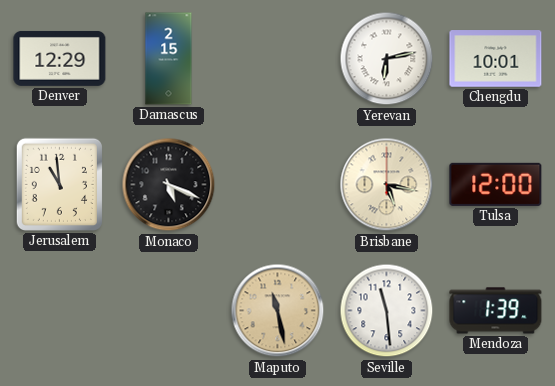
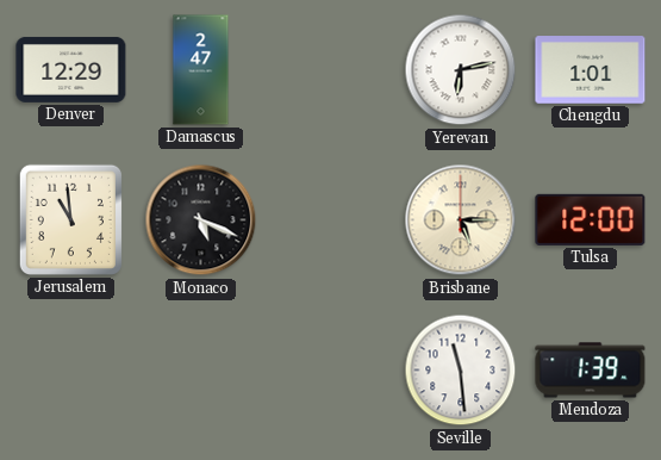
Damascus: 2:15 -> 2:47
Chengdu: 10:01 -> 1:01
Brisbane: 5:17 -> 5:15
Maputo: 11:28 -> none
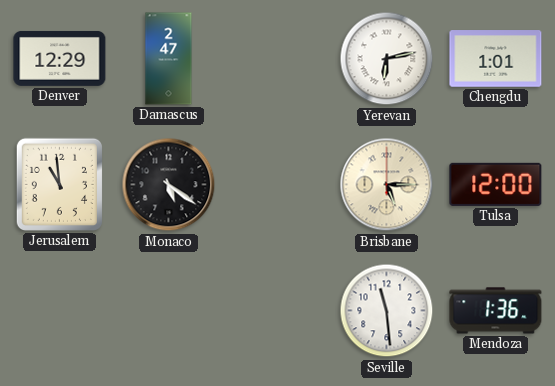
Monaco: 5:19 -> 5:21
Mendoza: 1:39 -> 1:36
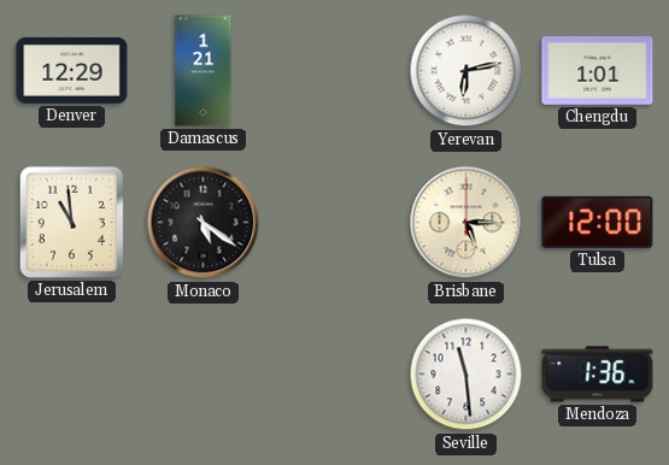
Damascus: 2:47 -> 1:21
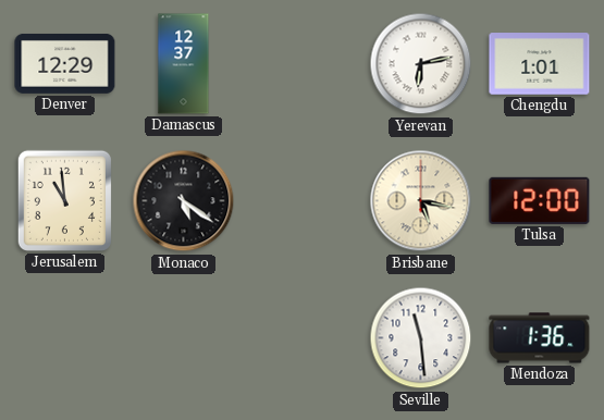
Damascus: 1:21 -> 12:37
Brisbane: 5:15 -> 5:17
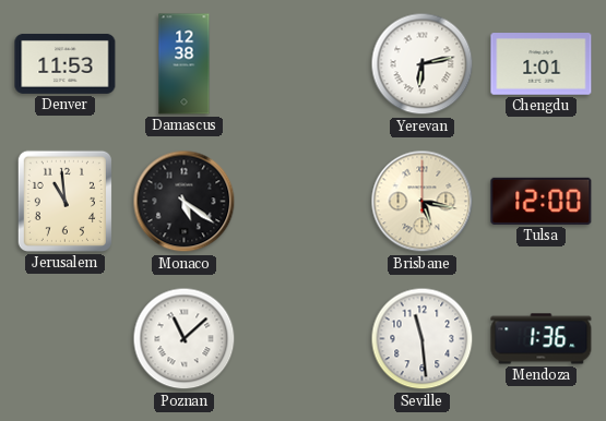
Denver: 12:29 -> 11:53
Damascus: 12:37 -> 12:38
Poznan: none -> 11:08
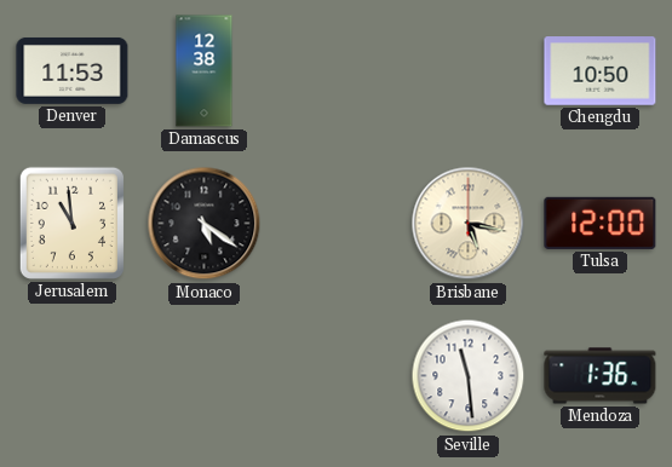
Yerevan: 6:13 -> none
Chengdu: 1:01 -> 10:50
Poznan: 11:08 -> none
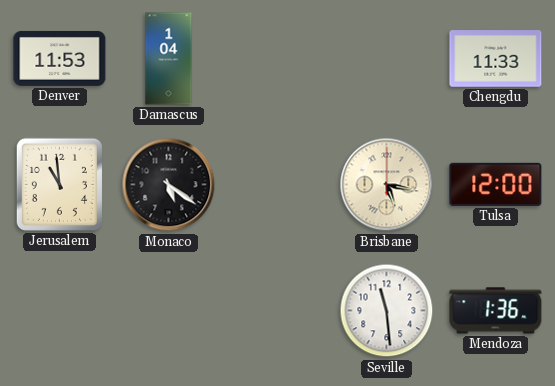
Damascus: 12:38 -> 1:04
Chengdu: 10:50 -> 11:33
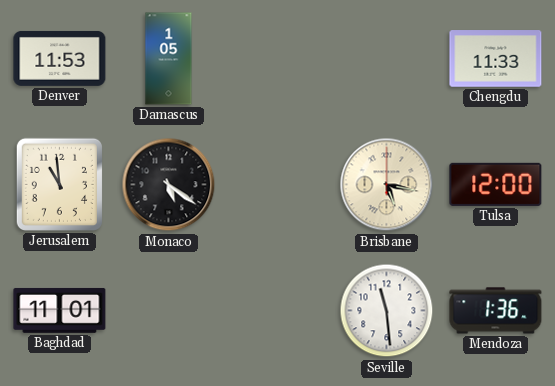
Damascus: 1:04 -> 1:05
Baghdad: none -> 11:01
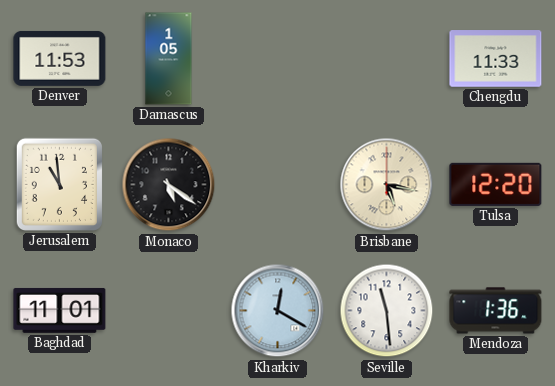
Tulsa: 12:00 -> 12:20
Kharkiv: none -> 12:20
